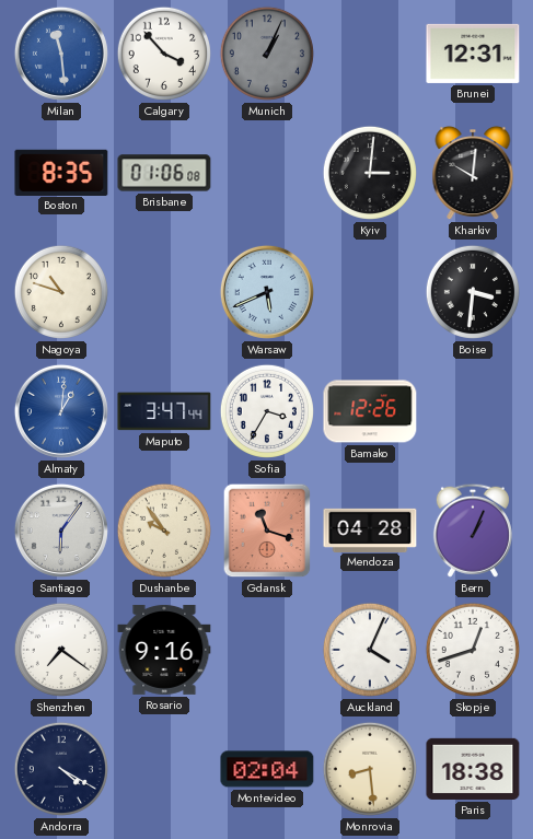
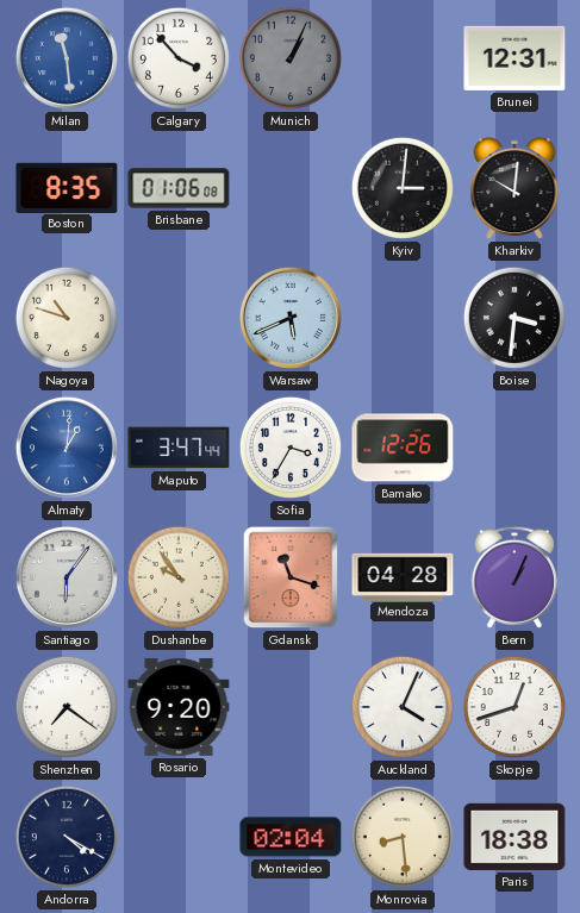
Rosario: 9:16 -> 9:20
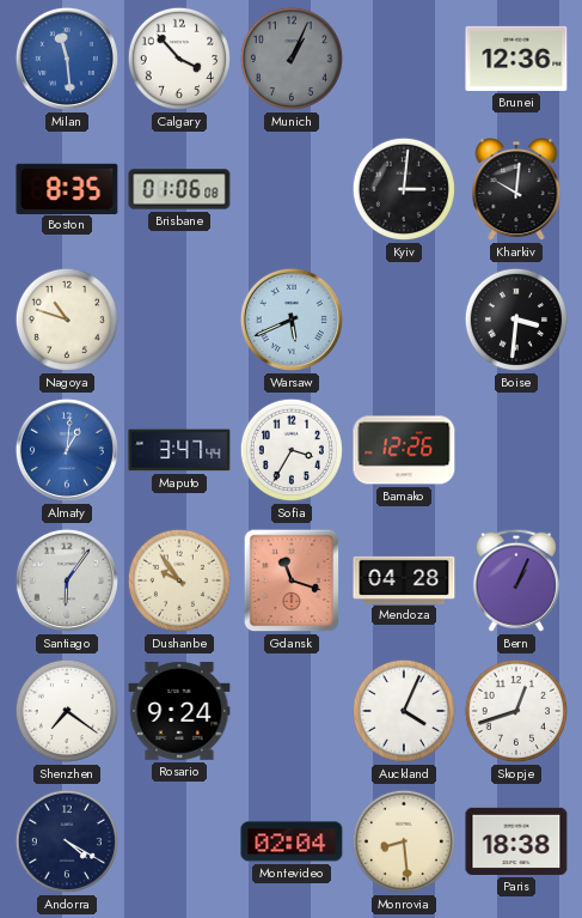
Brunei: 12:31 -> 12:36
Rosario: 9:20 -> 9:24
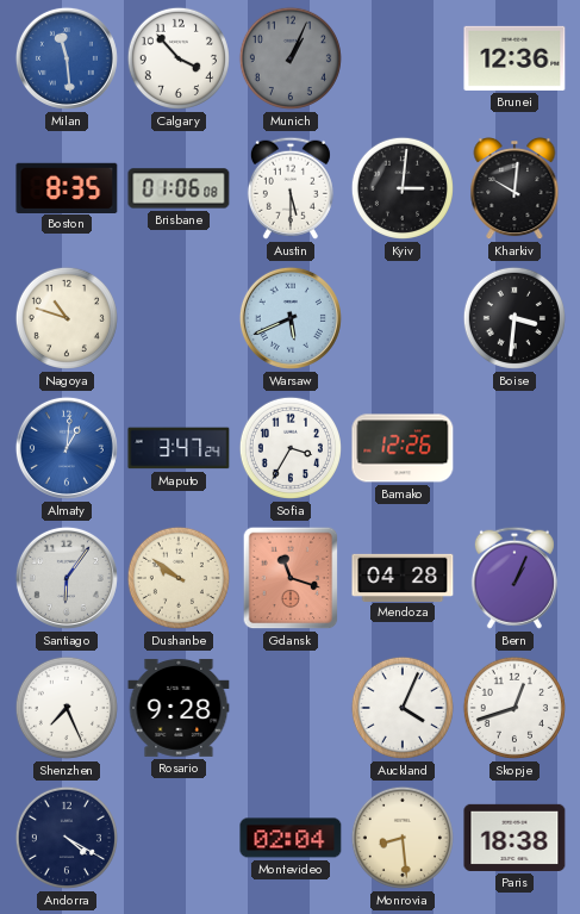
Austin: none -> 5:30
Maputo: 3:47:44 -> 3:47:24
Dushanbe: 9:54 -> 9:51
Shenzhen: 7:21 -> 7:26
Rosario: 9:24 -> 9:28
